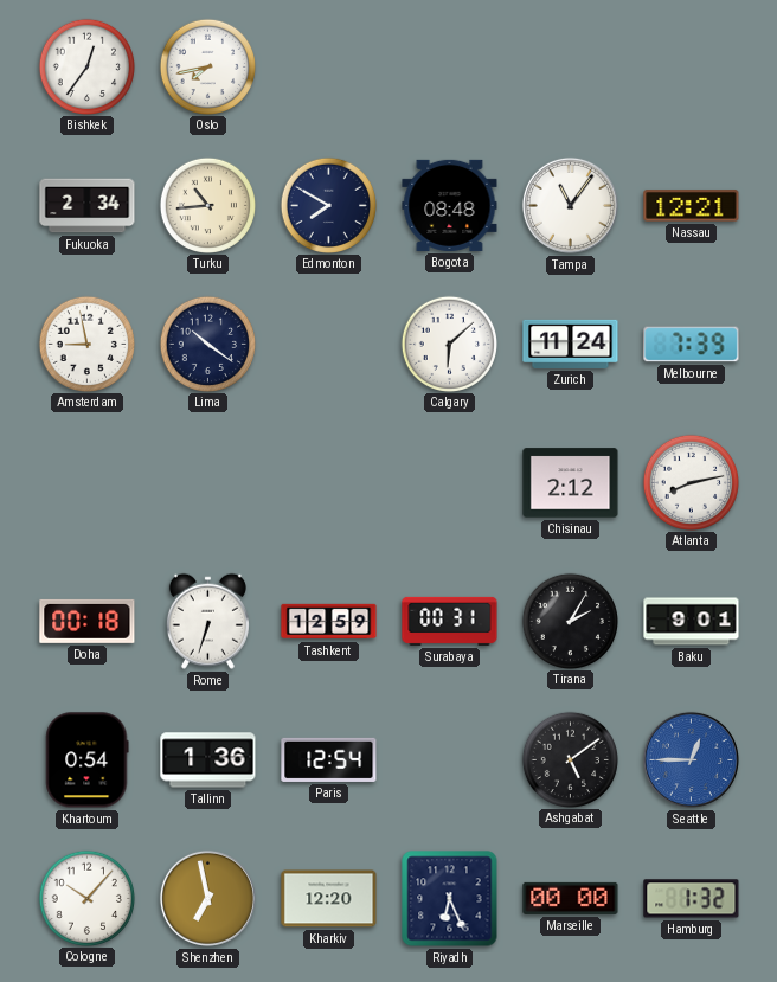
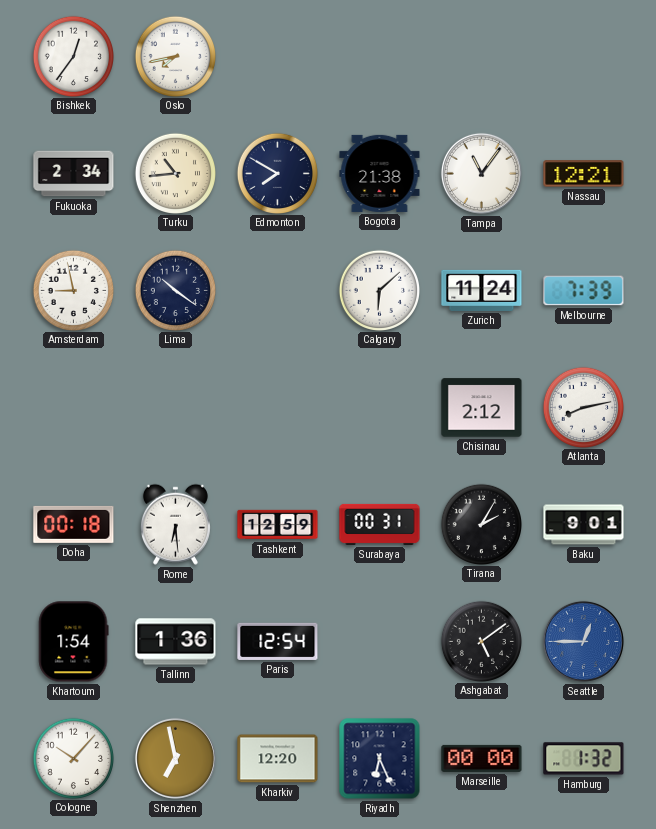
Bogota: 08:48 -> 21:38
Rome: 6:33 -> 6:29
Khartoum: 0:54 -> 1:54
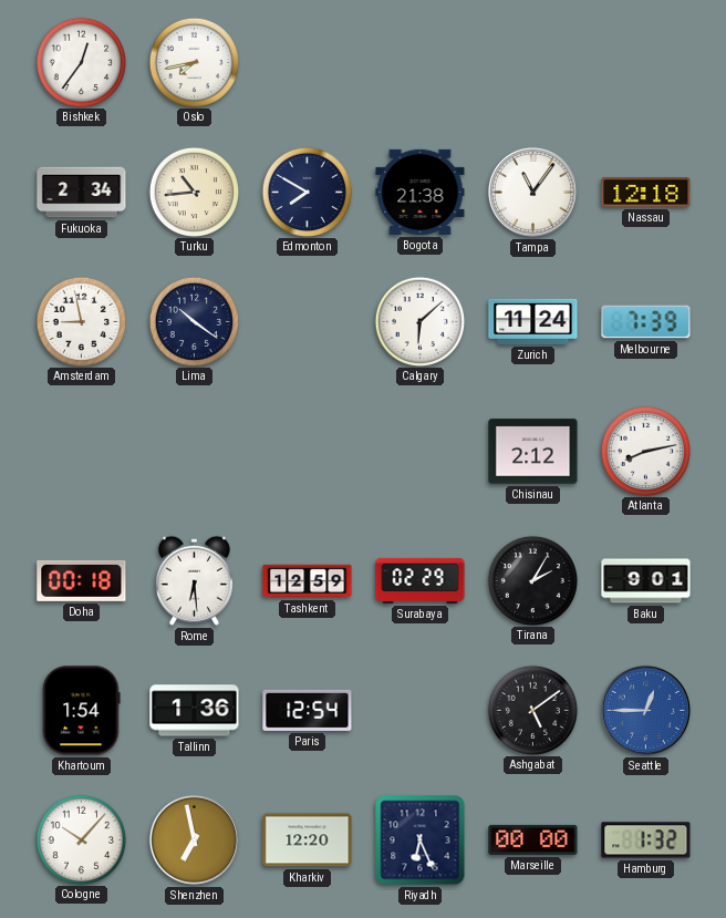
Nassau: 12:21 -> 12:18
Surabaya: 00:31 -> 02:29
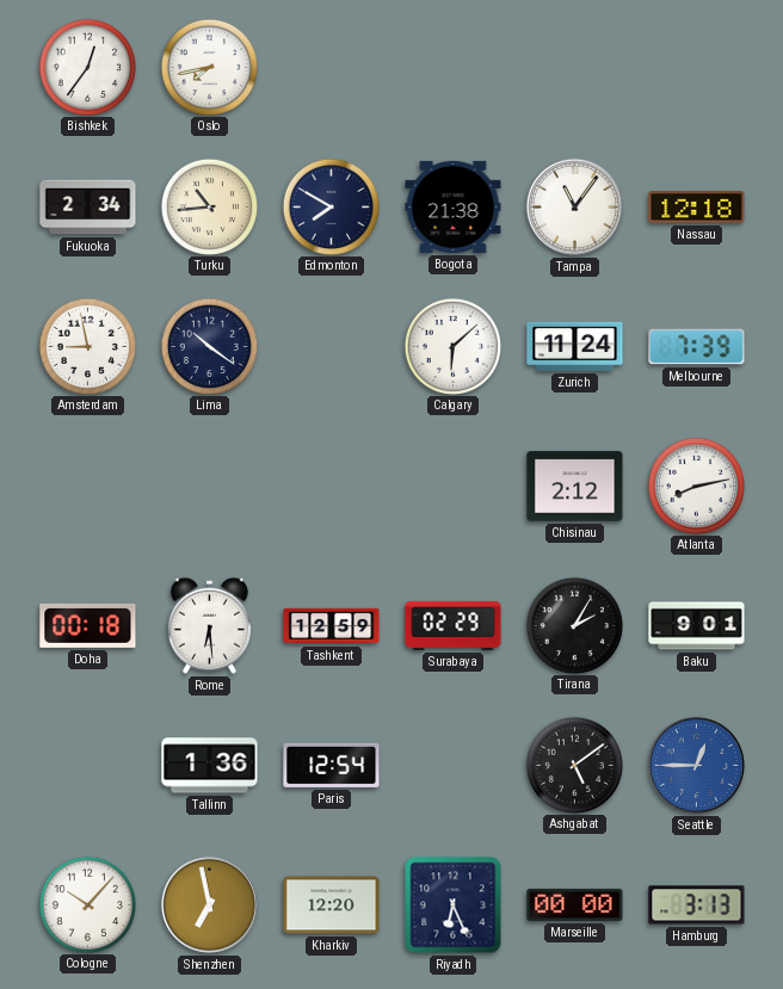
Khartoum: 1:54 -> none
Hamburg: 1:32 -> 3:13
